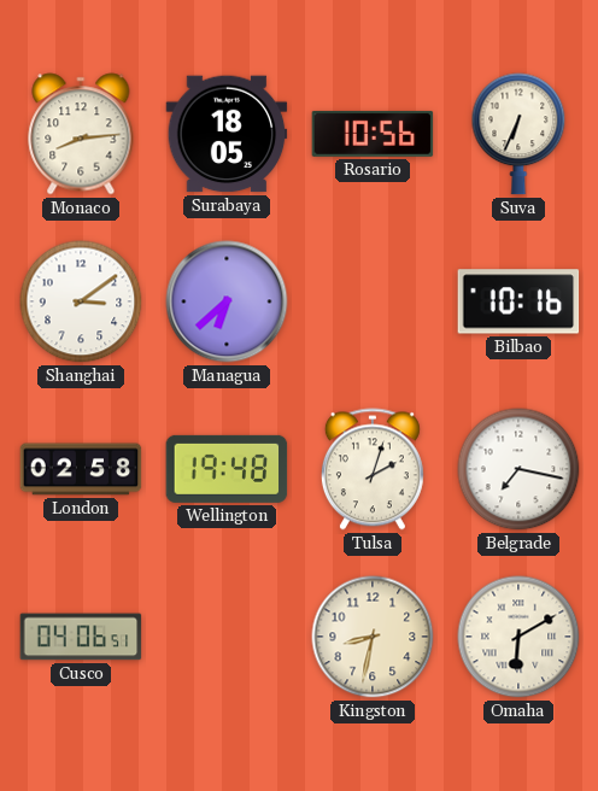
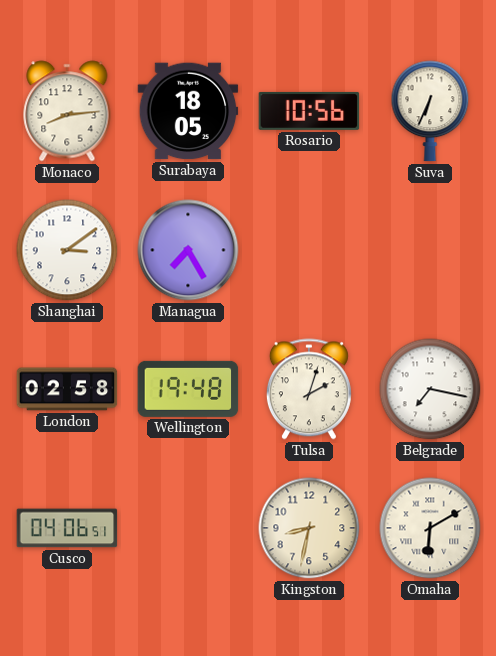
Managua: 6:38 -> 7:25
Bilbao: 10:16 -> none
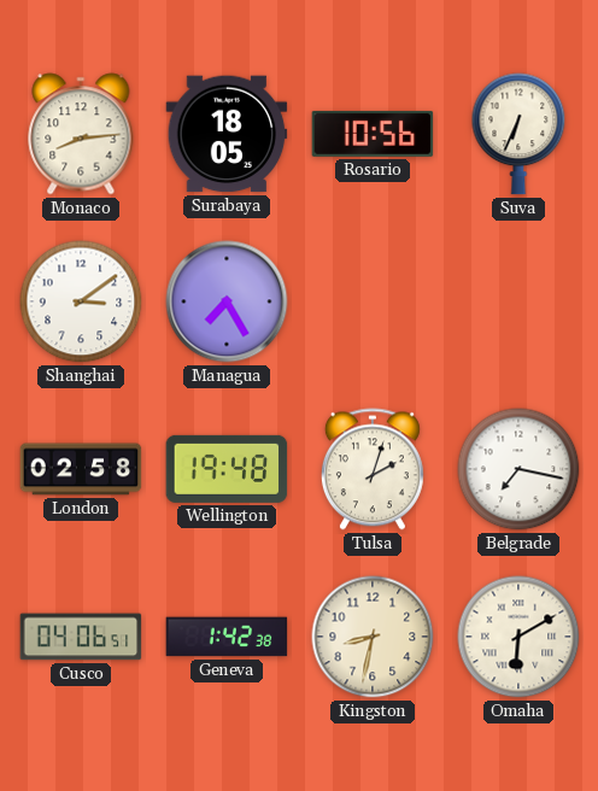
Geneva: none -> 1:42
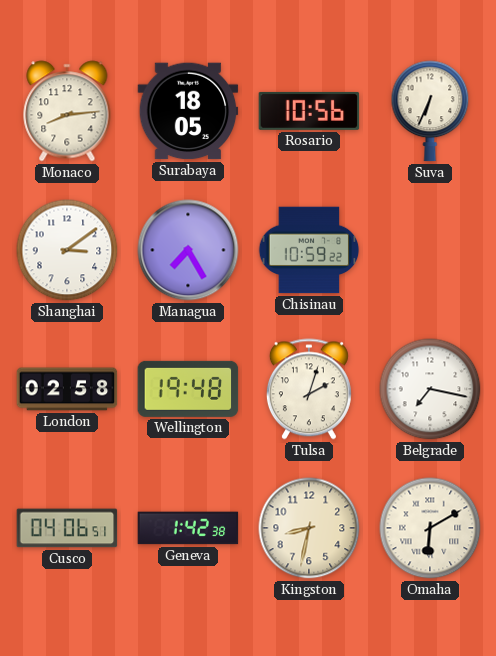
Chisinau: none -> 10:59
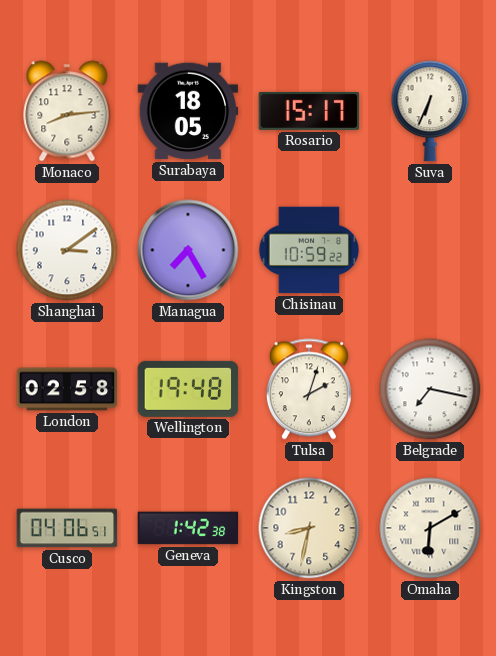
Rosario: 10:56 -> 15:17
